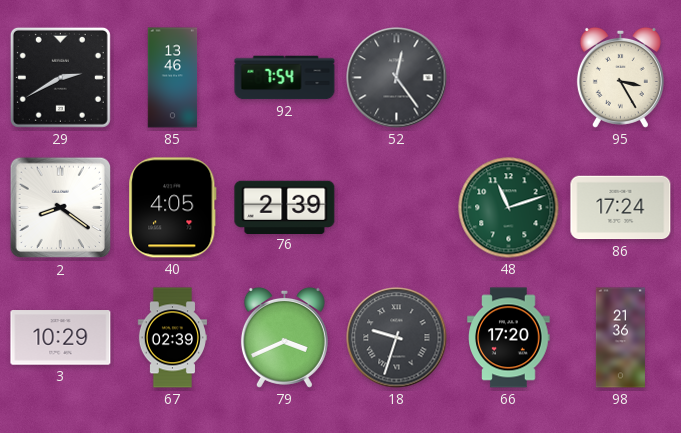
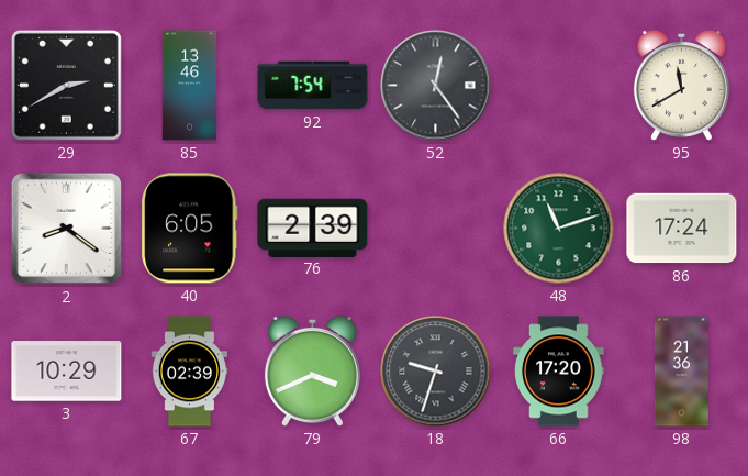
95: 3:25 -> 11:40
40: 4:05 -> 6:05
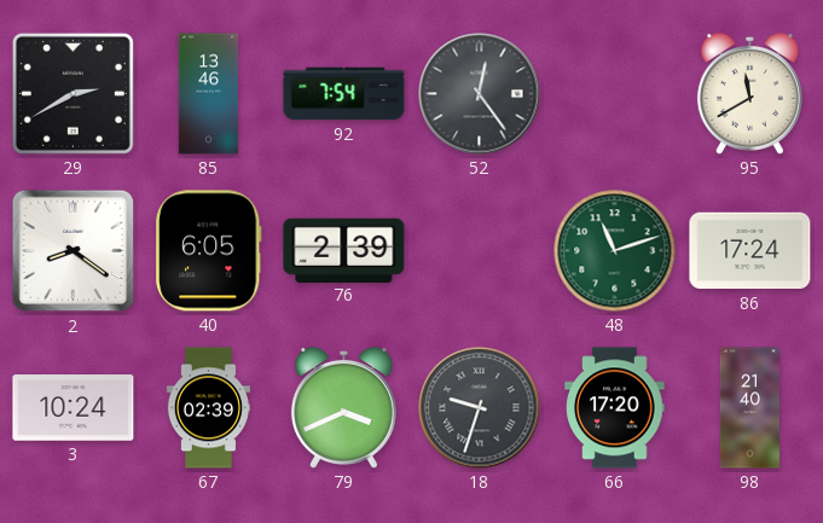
3: 10:29 -> 10:24
98: 21:36 -> 21:40
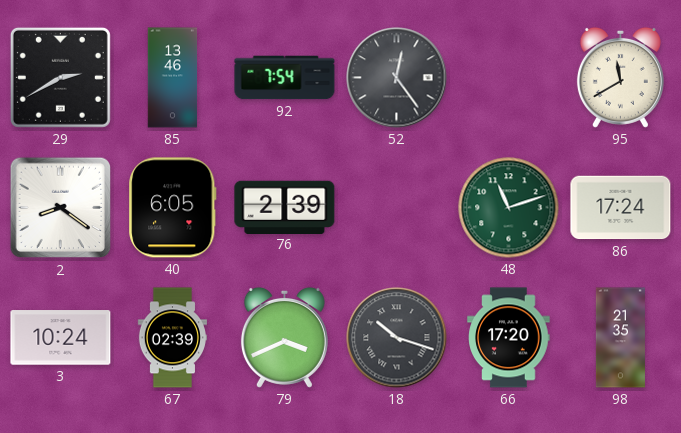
18: 9:33 -> 10:18
98: 21:40 -> 21:35
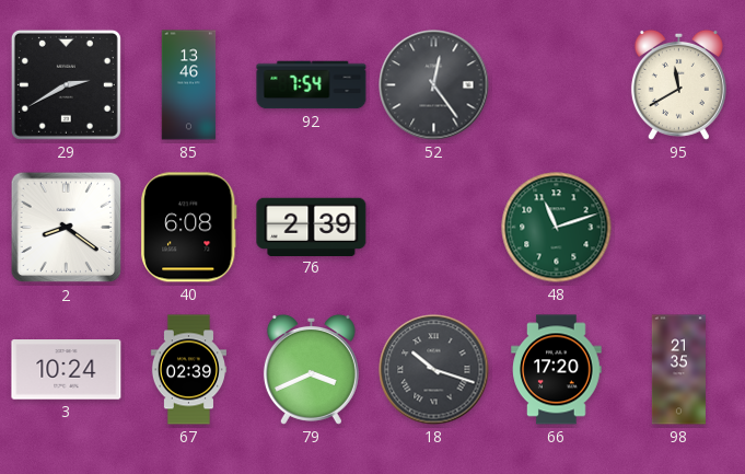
40: 6:05 -> 6:08
86: 17:24 -> none
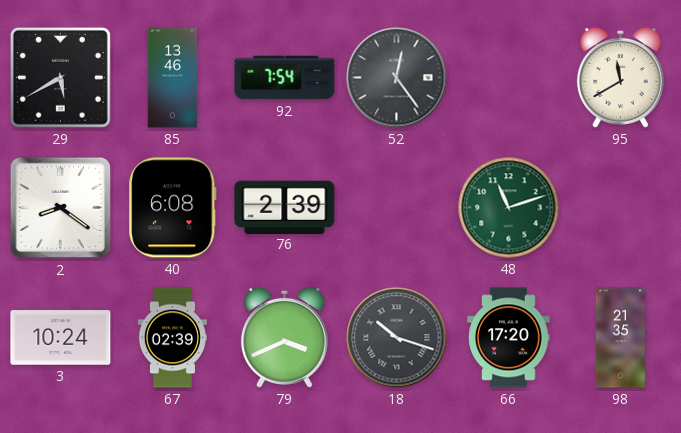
29: 2:40 -> 5:40
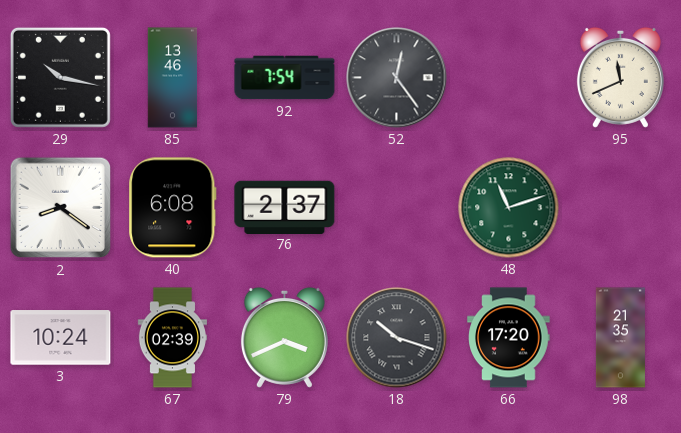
29: 5:40 -> 10:17
95: 11:40 -> 11:41
76: 2:39 -> 2:37
